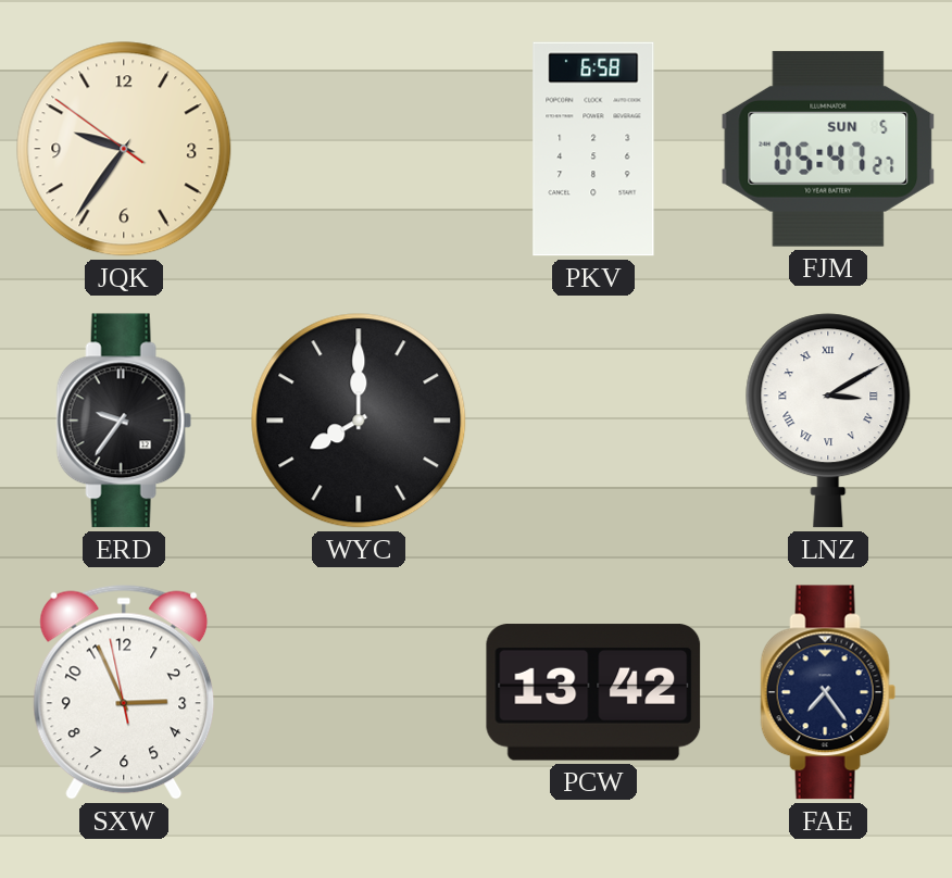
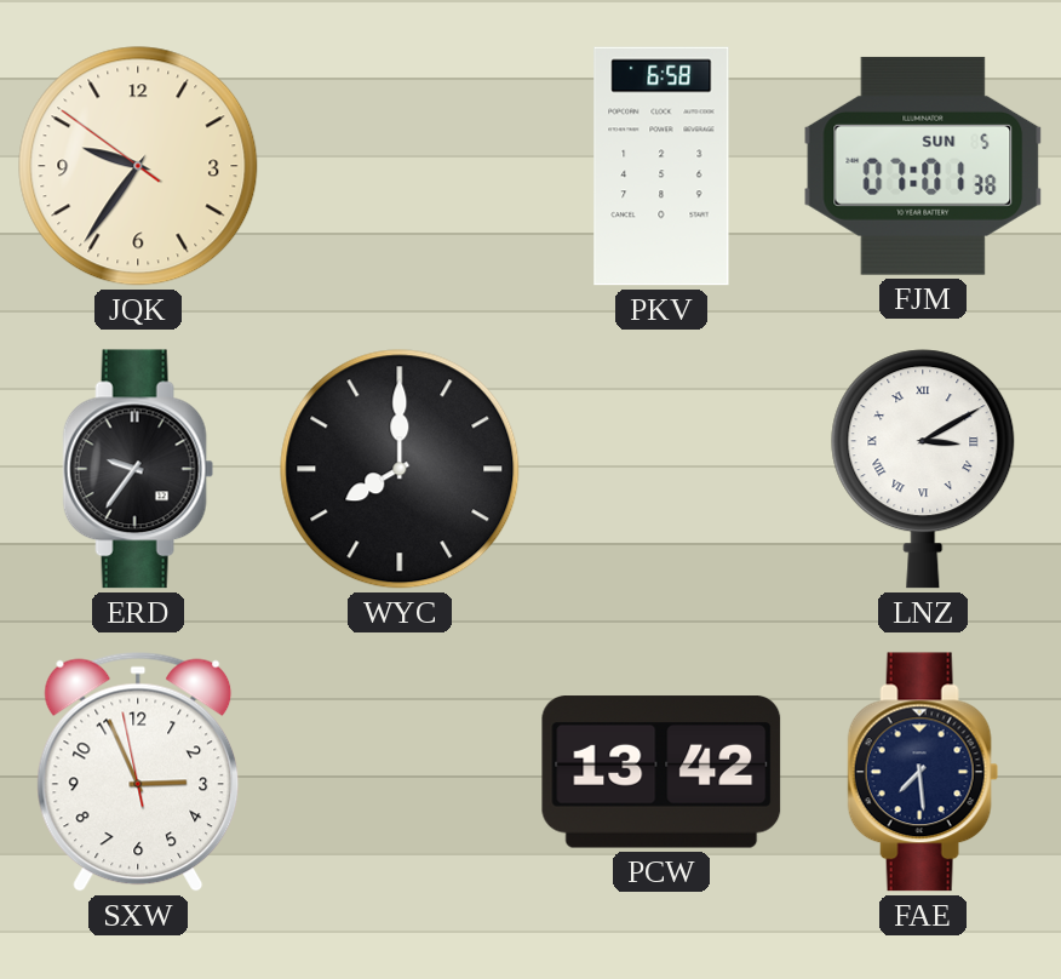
FJM: 05:47 -> 07:01
FAE: 7:24 -> 7:29
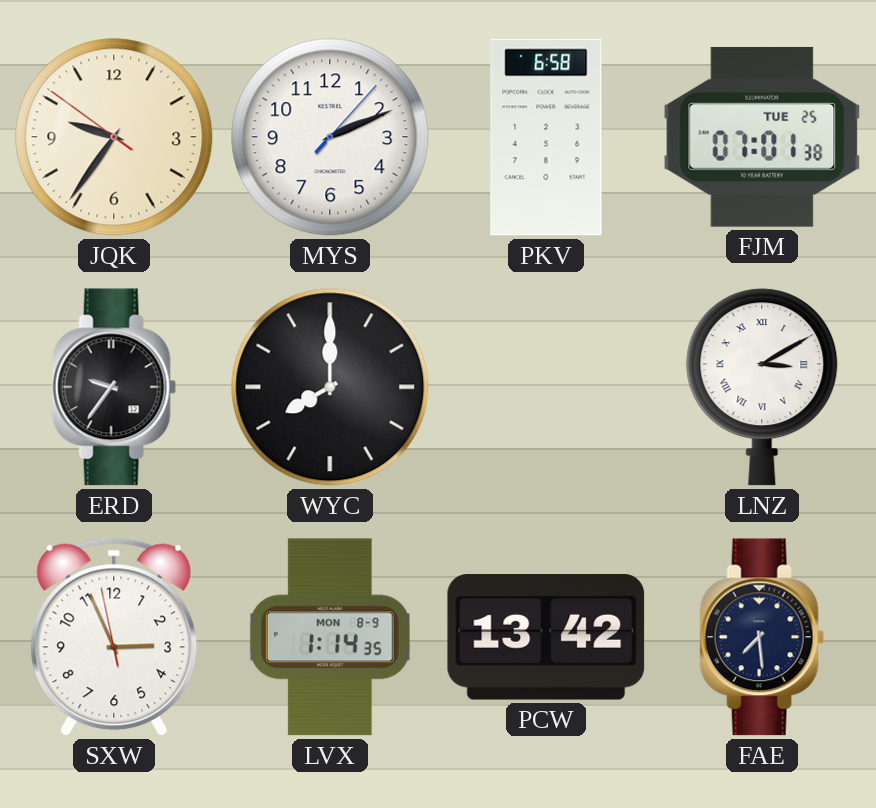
MYS: none -> 2:11
FJM date: SUN 5 -> TUE 25
LVX: none -> 1:14
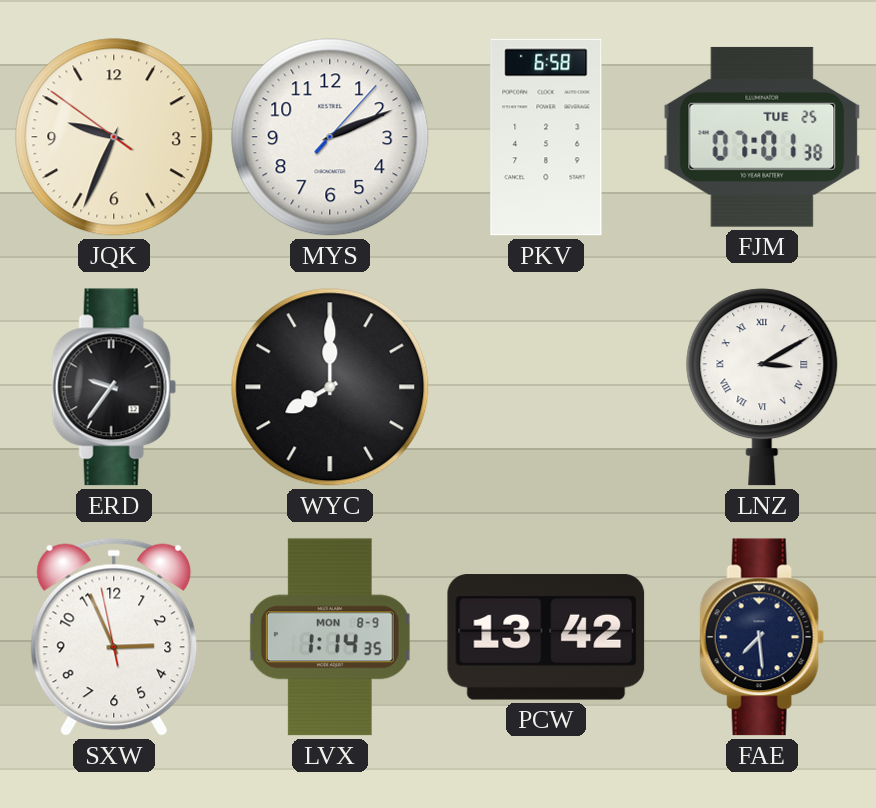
JQK: 9:35 -> 9:33
